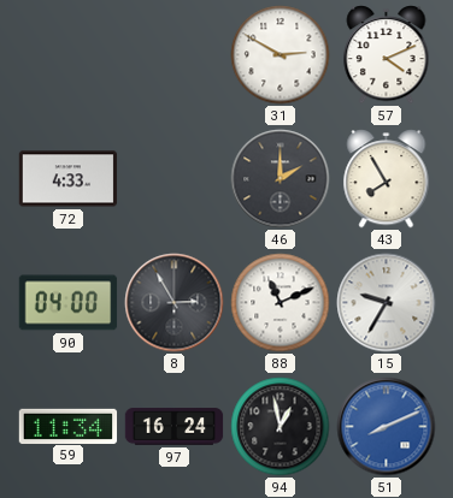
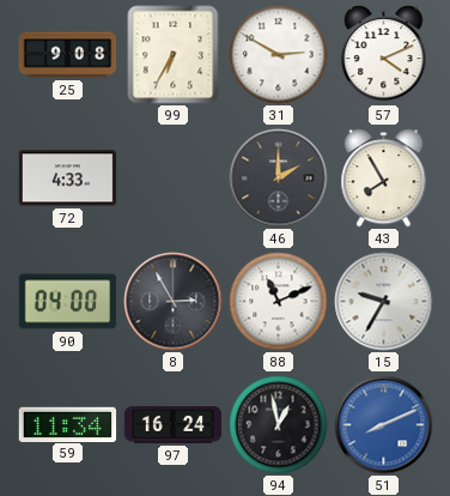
25: none -> 9:08
99: none -> 6:35
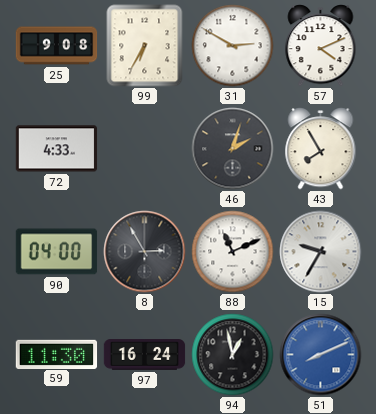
46: 2:00 -> 2:03
59: 11:34 -> 11:30
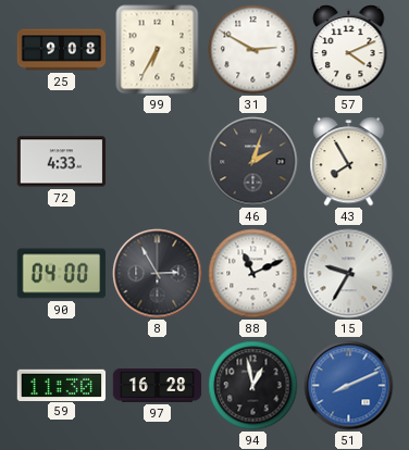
97: 16:24 -> 16:28
